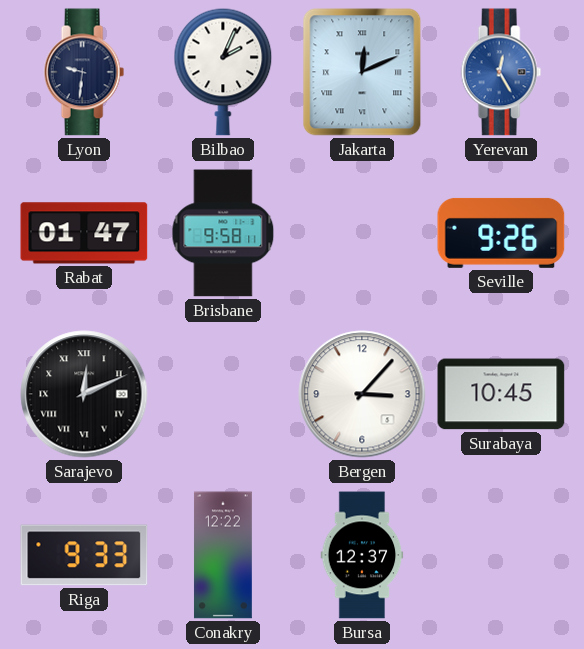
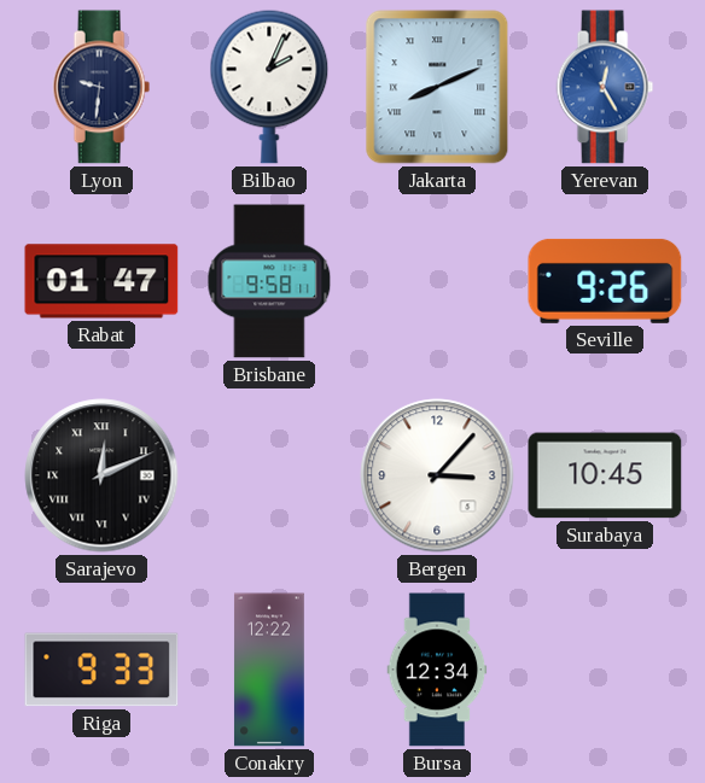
Jakarta: 12:11 -> 8:11
Bursa: 12:37 -> 12:34
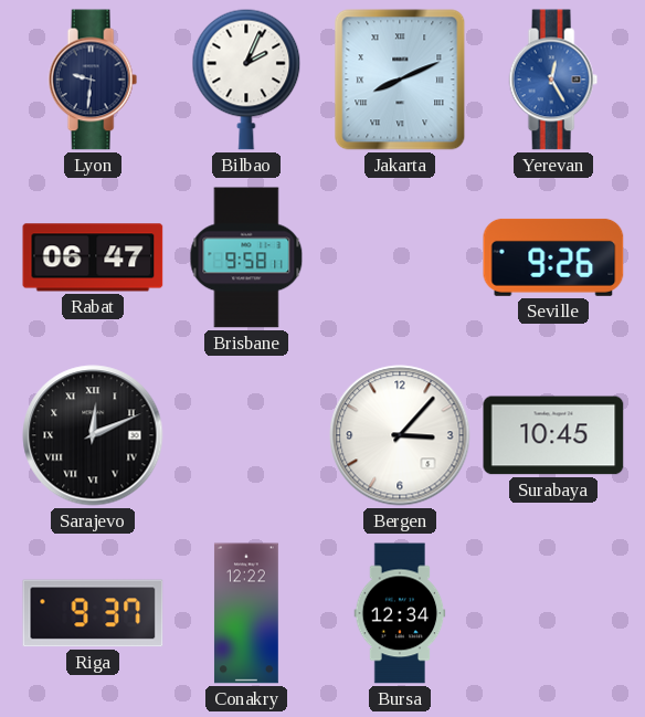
Rabat: 01:47 -> 06:47
Riga: 9:33 -> 9:37
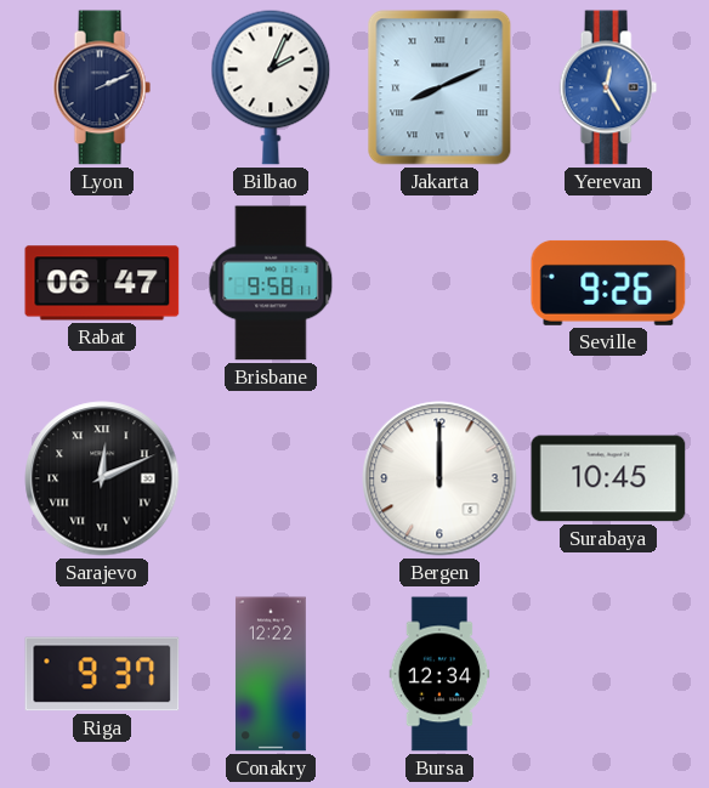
Lyon: 9:31 -> 2:11
Bergen: 3:07 -> 12:00
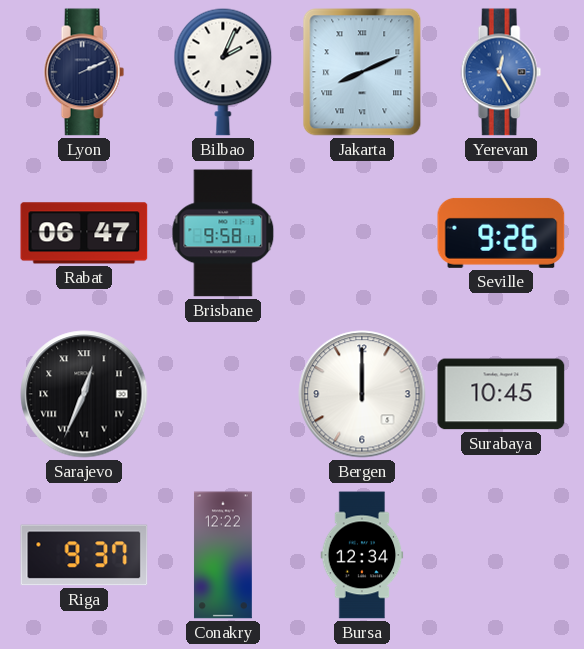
Sarajevo: 12:11 -> 12:34
